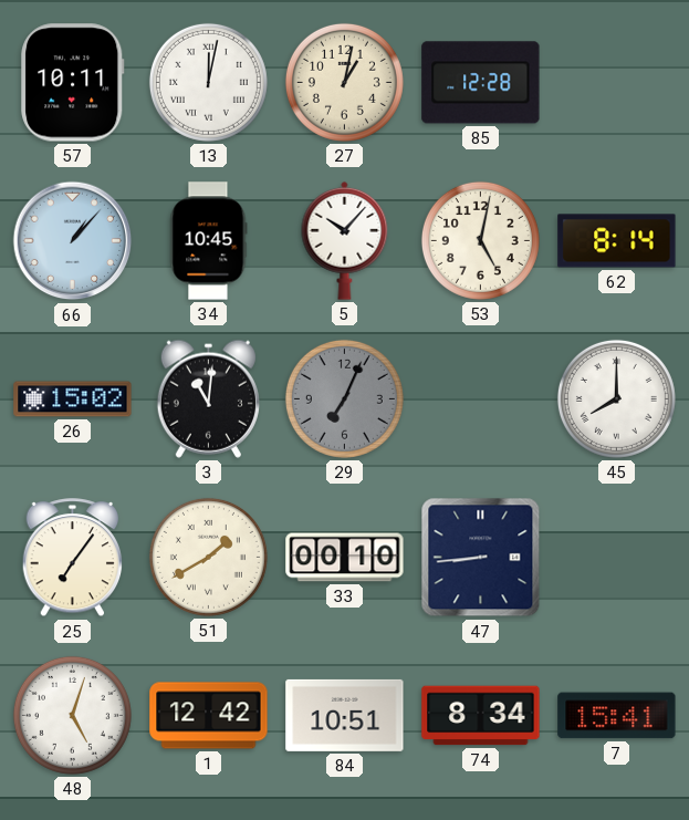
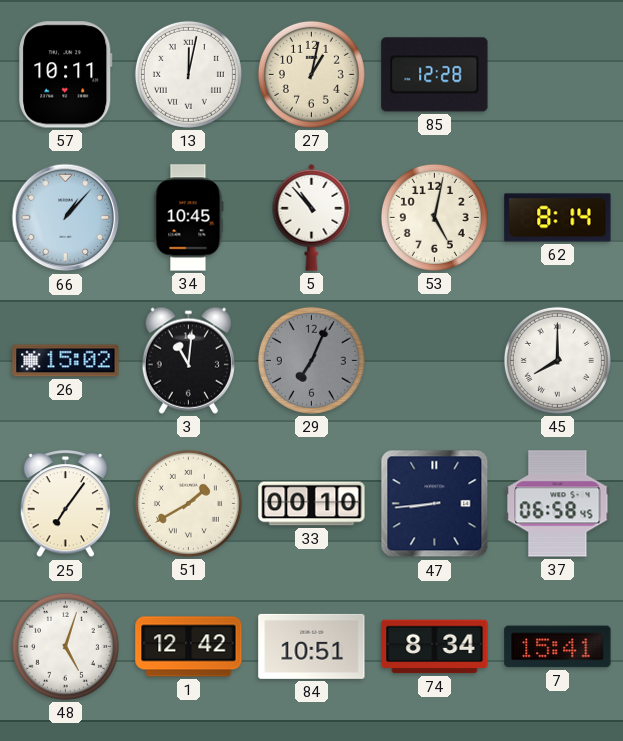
5: 10:07 -> 10:53
37: none -> 06:58
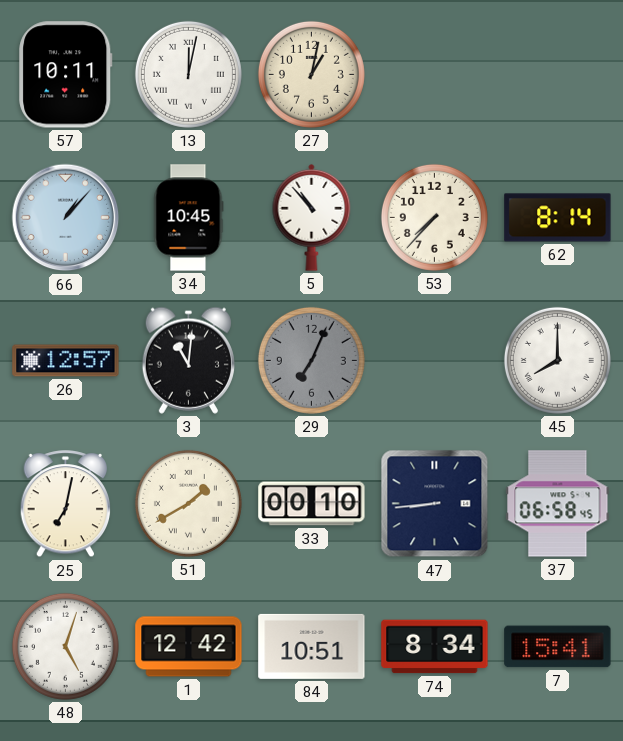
85: 12:28 -> none
53: 5:02 -> 7:37
26: 15:02 -> 12:57
25: 7:06 -> 7:02
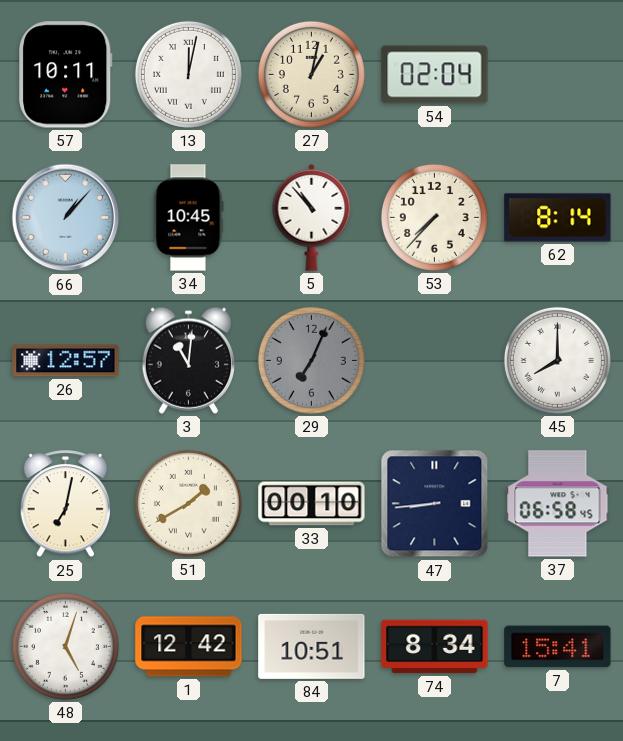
54: none -> 02:04
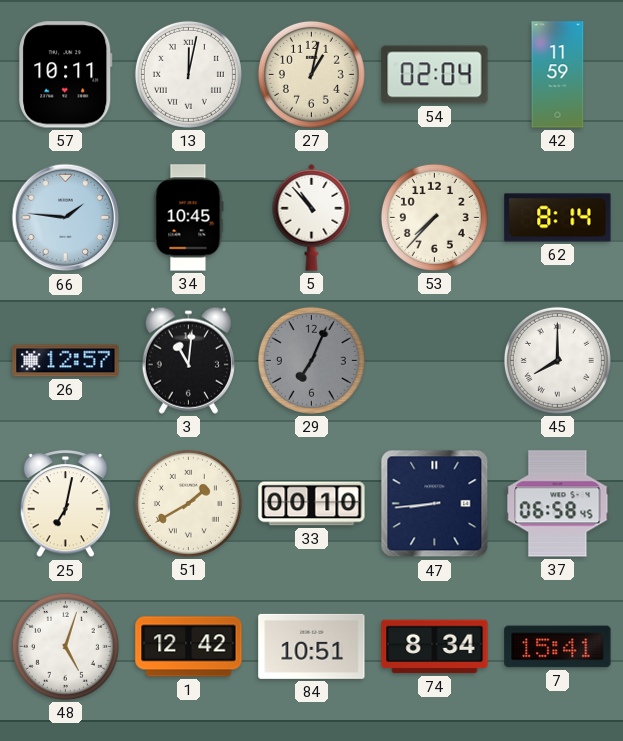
42: none -> 11:59
66: 1:07 -> 1:46
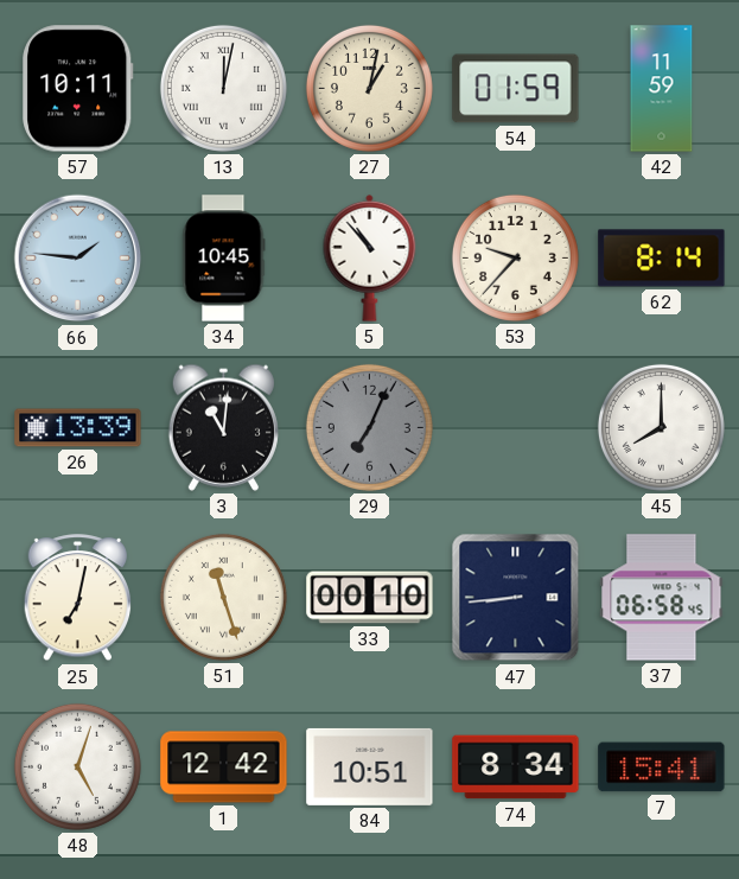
54: 02:04 -> 01:59
53: 7:37 -> 9:37
26: 12:57 -> 13:39
51: 1:40 -> 11:27
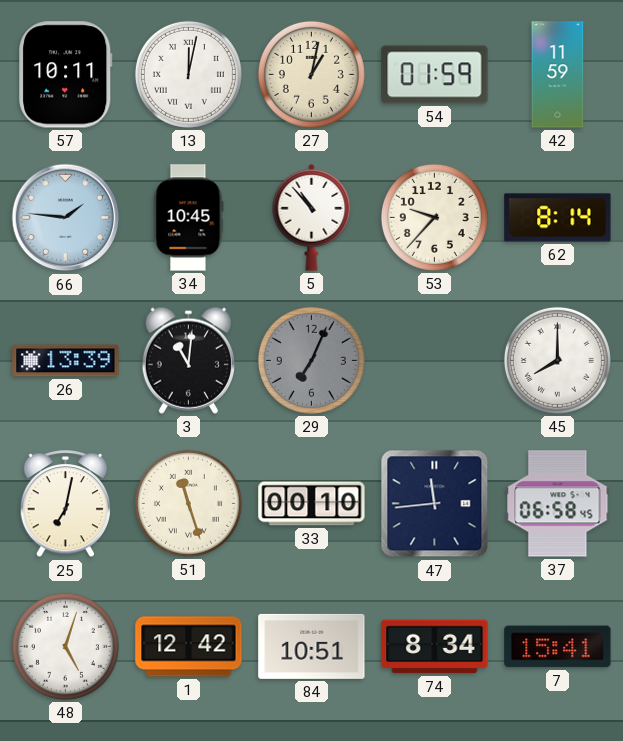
47: 8:44 -> 11:44
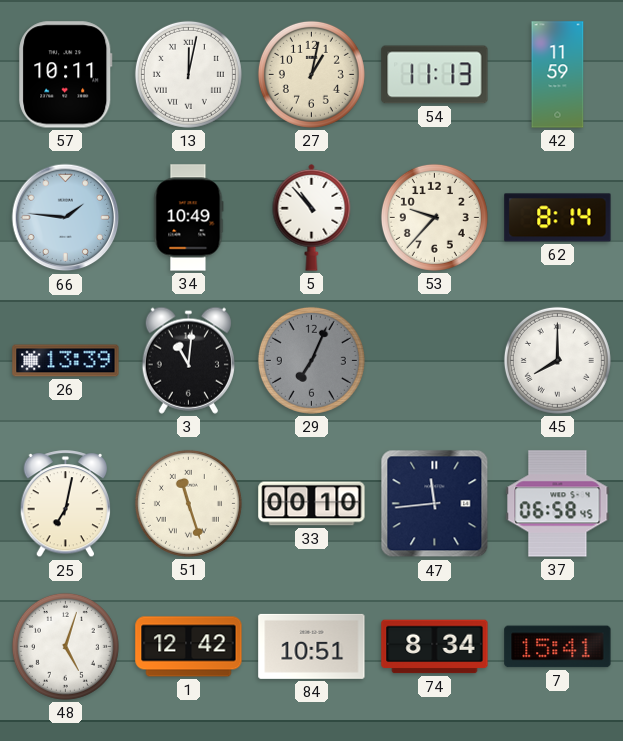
54: 01:59 -> 11:13
34: 10:45 -> 10:49
